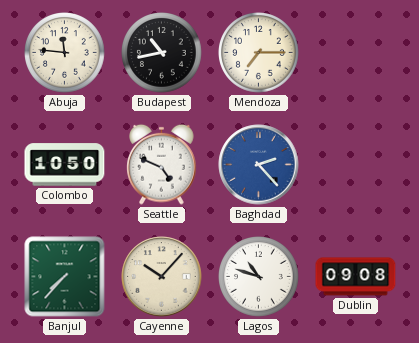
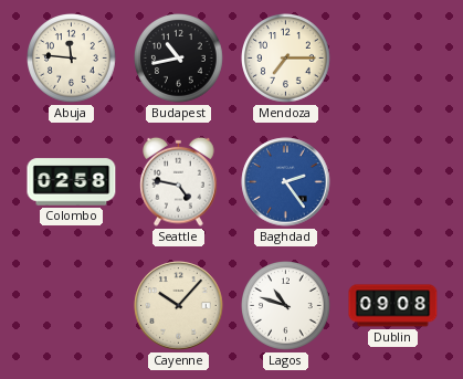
Colombo: 10:50 -> 02:58
Seattle: 4:49 -> 4:47
Baghdad: 2:23 -> 2:24
Banjul: 7:37 -> none
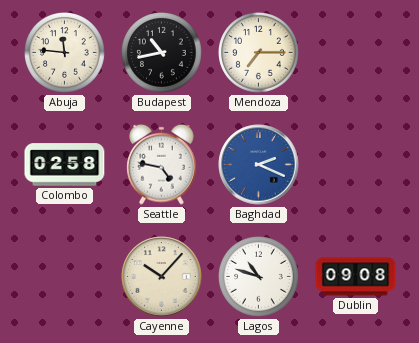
Baghdad: 2:24 -> 2:19
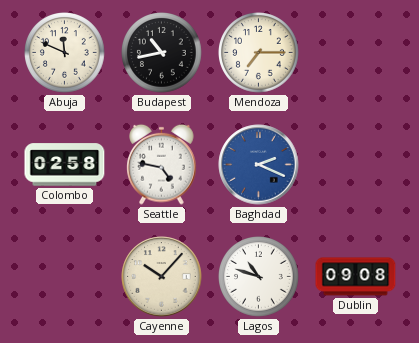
Abuja: 11:46 -> 11:49
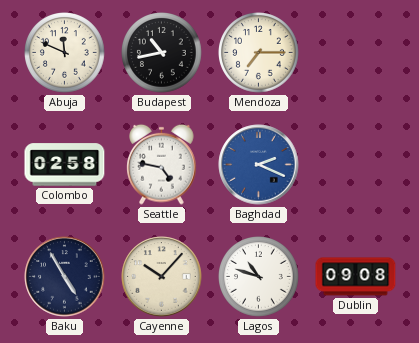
Baku: none -> 4:55
